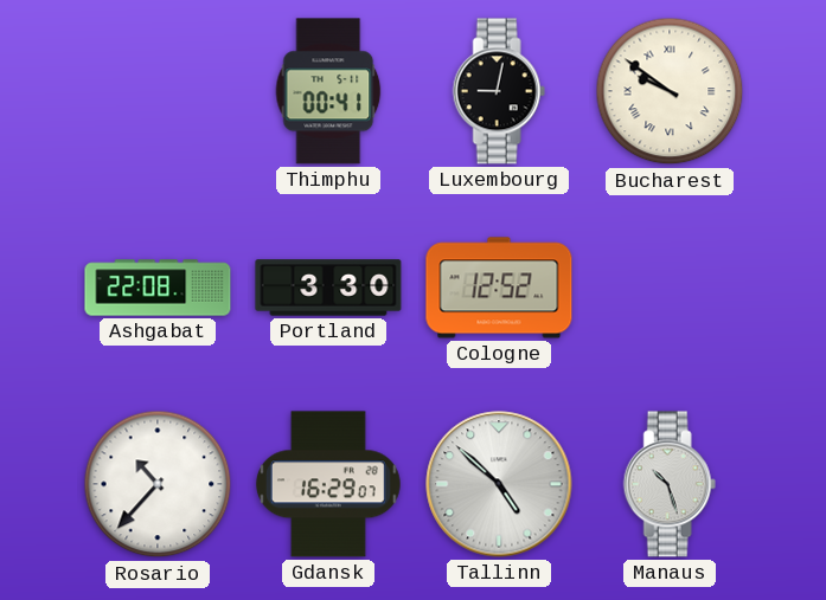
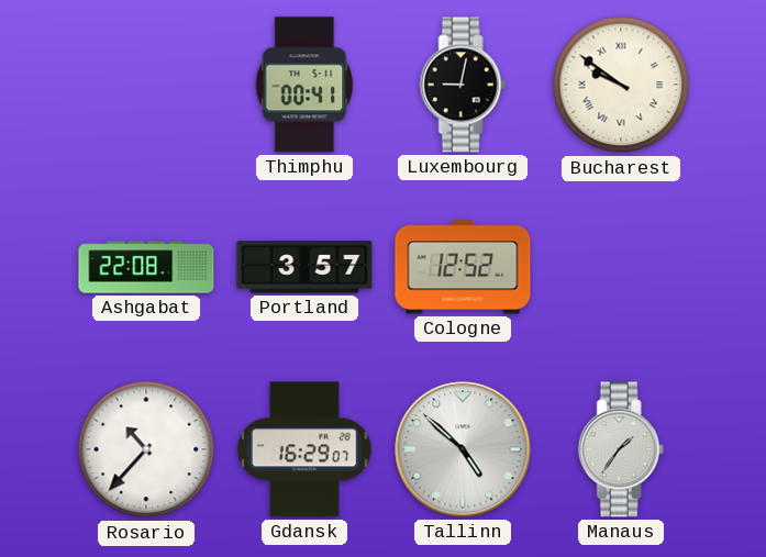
Portland: 3:30 -> 3:57
Manaus: 10:27 -> 1:36
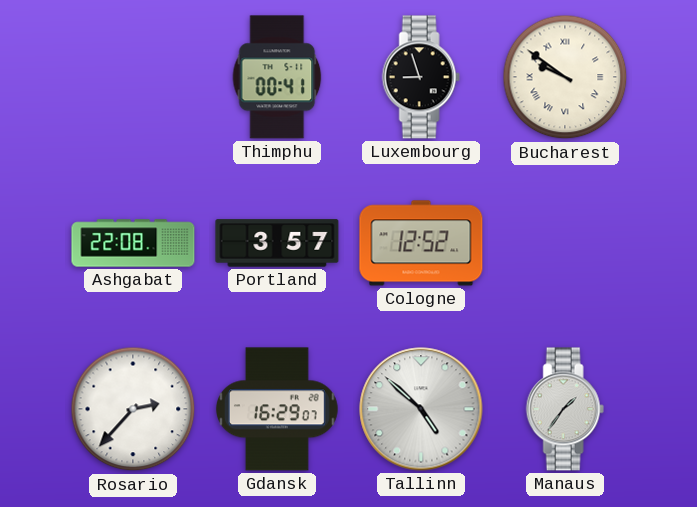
Luxembourg: 9:02 -> 8:57
Rosario: 10:37 -> 2:37
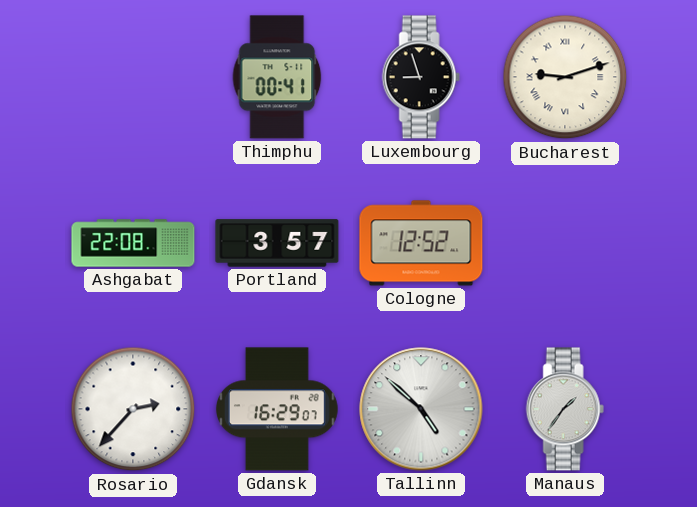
Bucharest: 9:51 -> 9:12
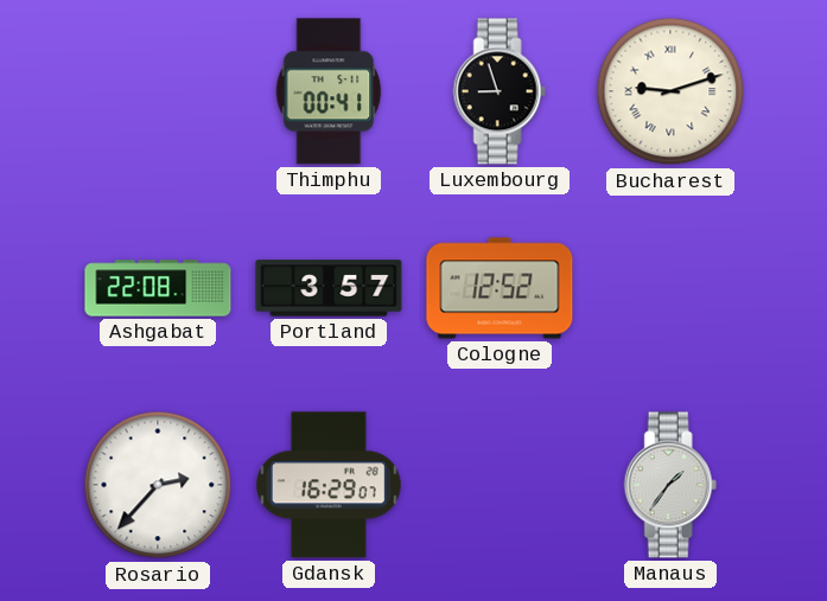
Tallinn: 4:52 -> none
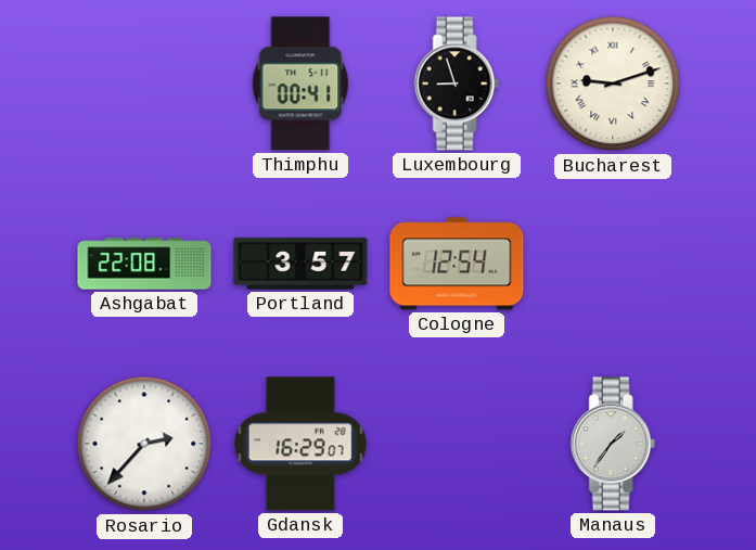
Cologne: 12:52 -> 12:54
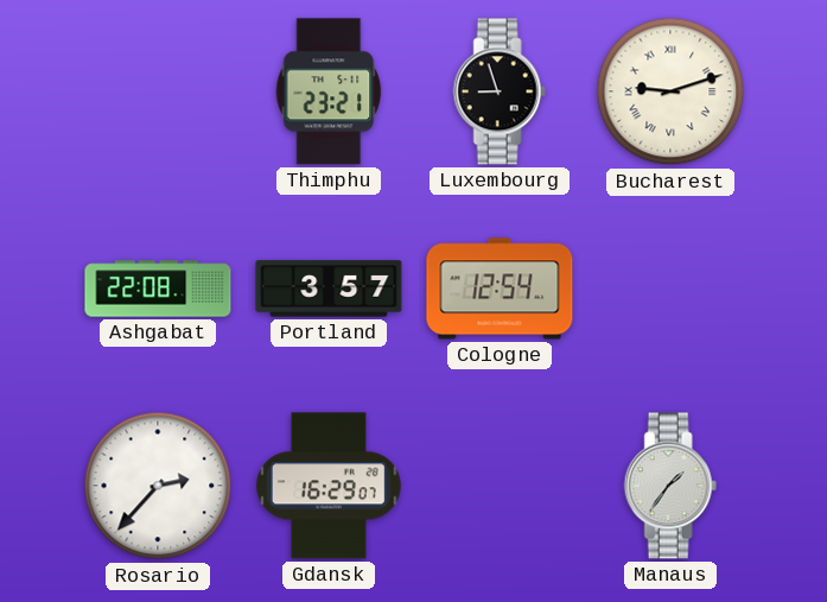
Thimphu: 00:41 -> 23:21
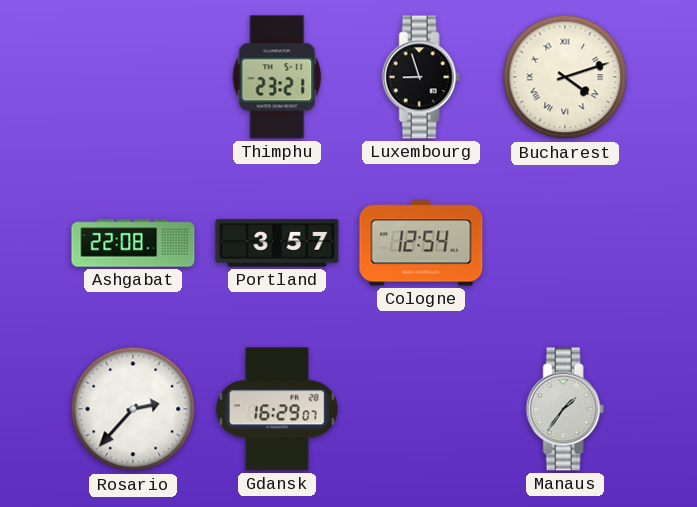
Bucharest: 9:12 -> 4:12
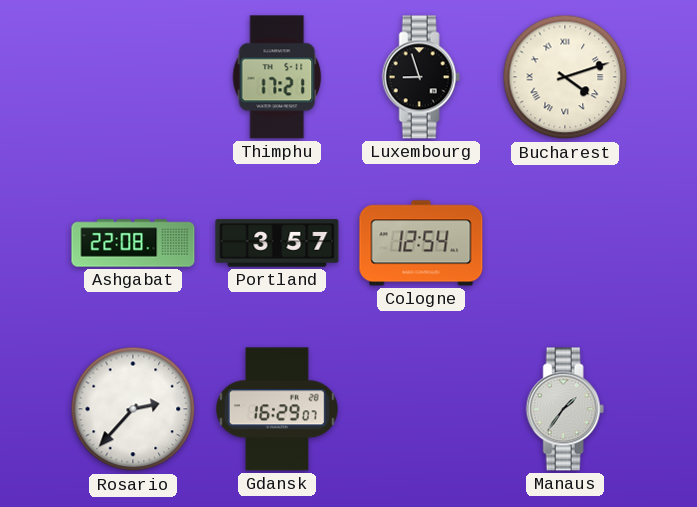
Thimphu: 23:21 -> 17:21
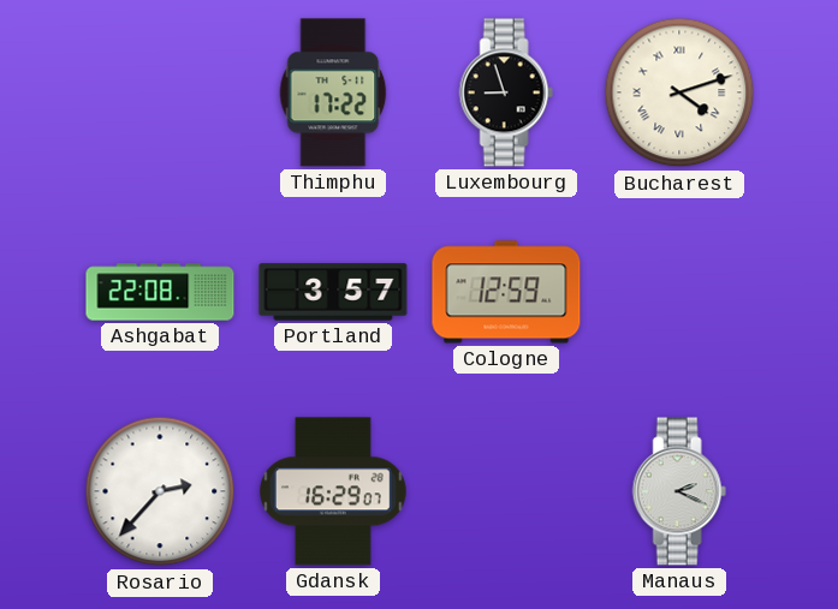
Thimphu: 17:21 -> 17:22
Cologne: 12:54 -> 12:59
Manaus: 1:36 -> 2:19
